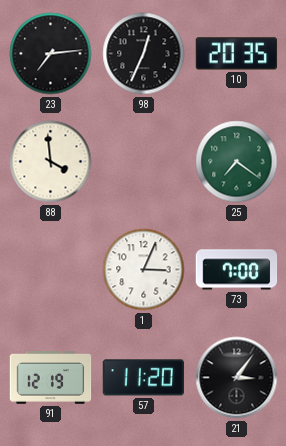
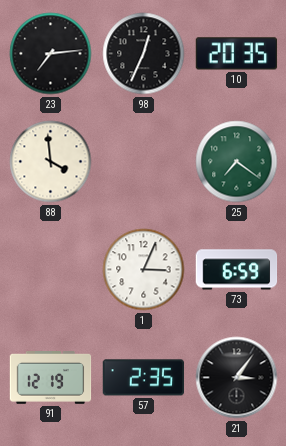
73: 7:00 -> 6:59
57: 11:20 -> 2:35
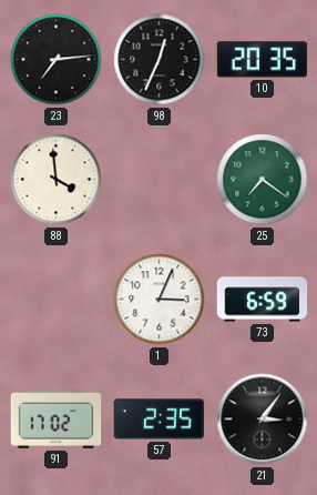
91: 12:19 -> 17:02
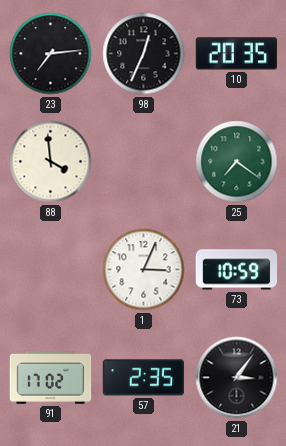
73: 6:59 -> 10:59
